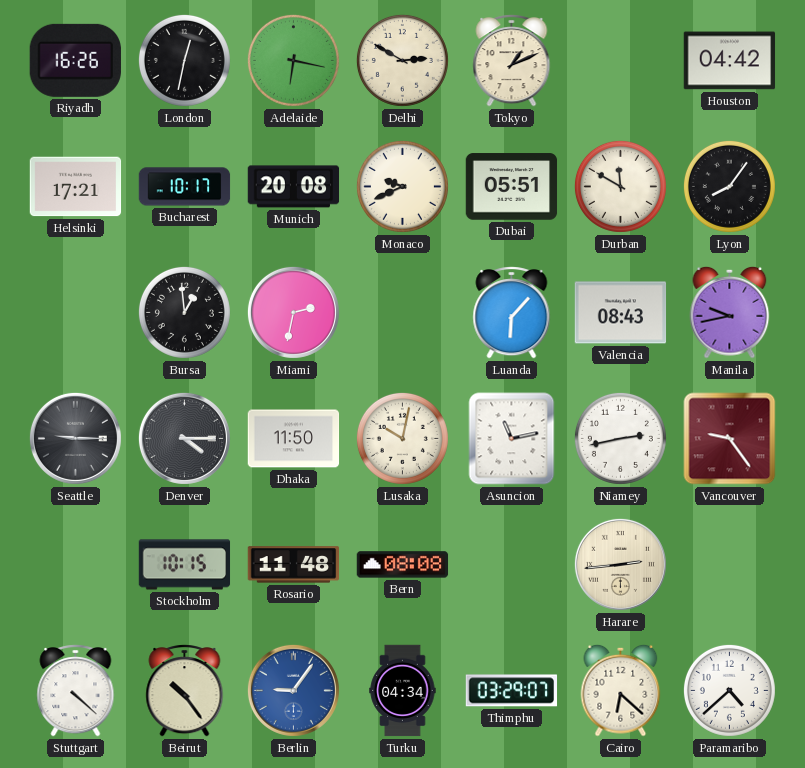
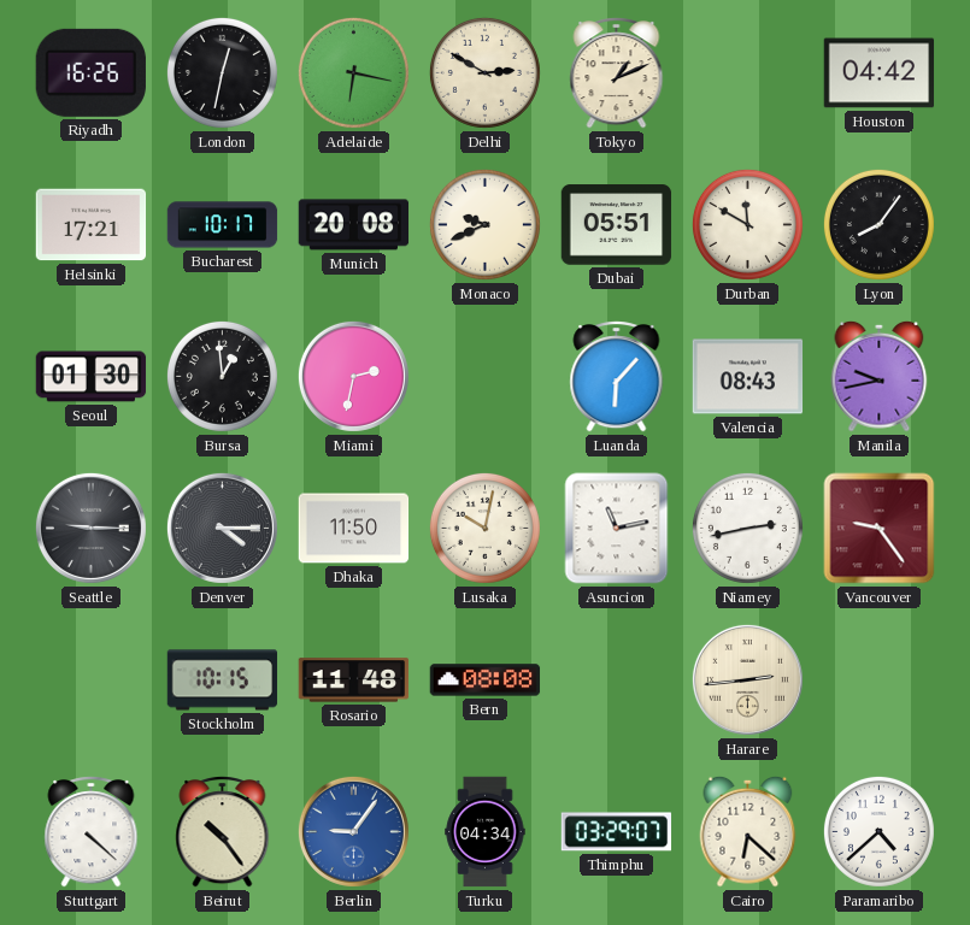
Seoul: none -> 01:30
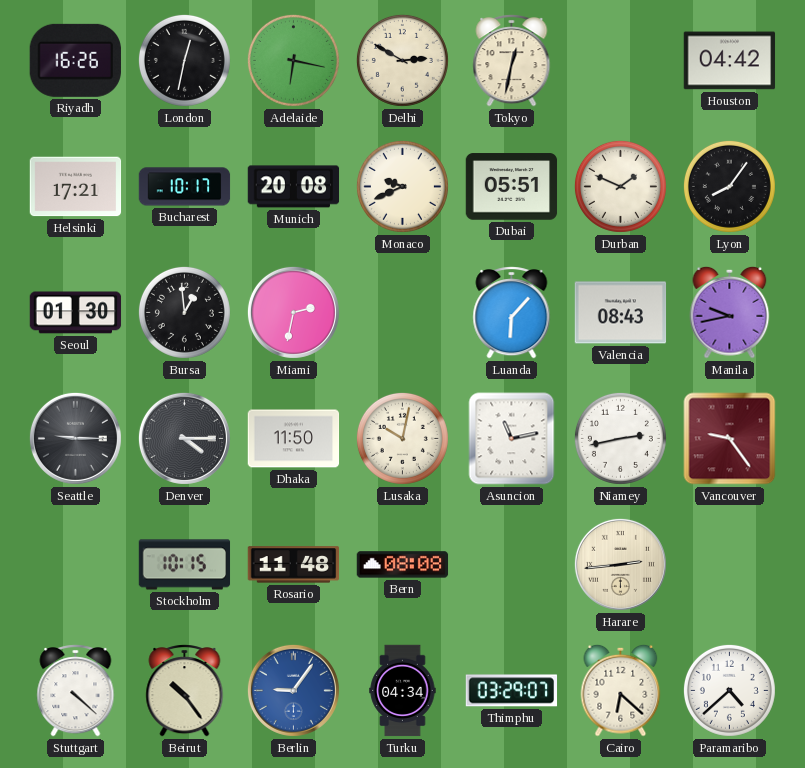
Tokyo: 1:11 -> 12:32
Durban: 11:50 -> 1:49
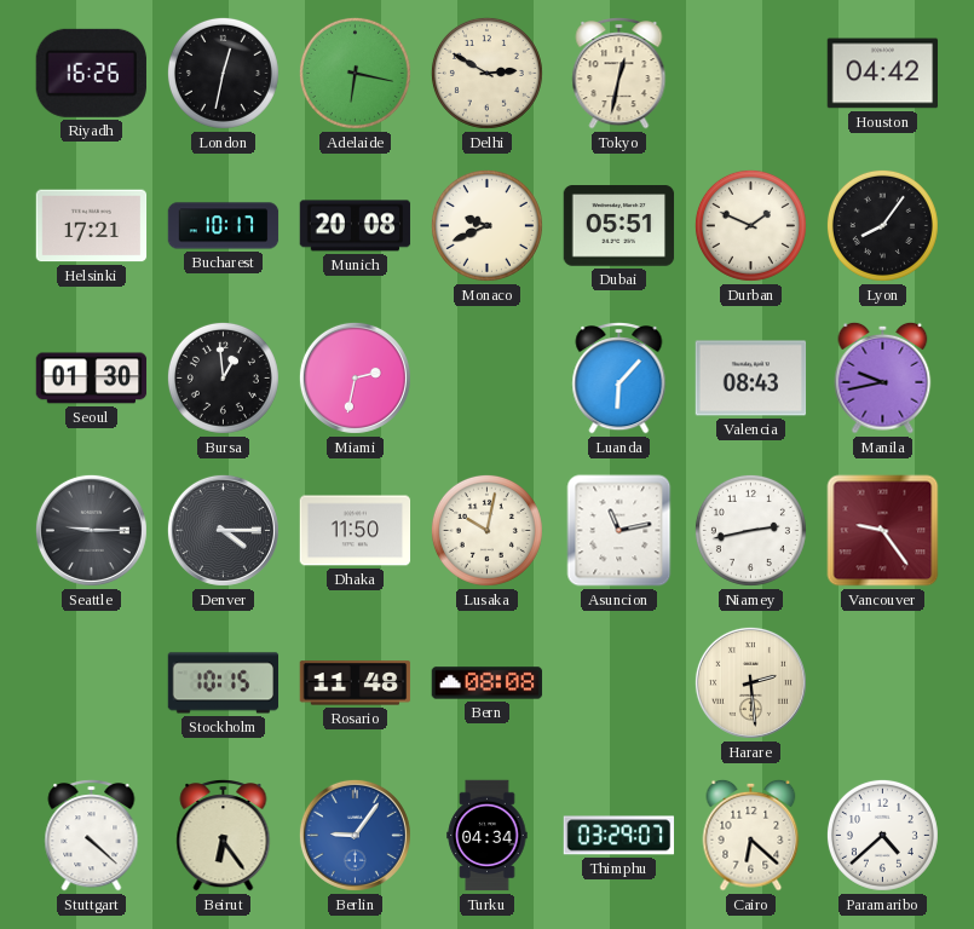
Harare: 2:44 -> 2:29
Beirut: 10:24 -> 6:24
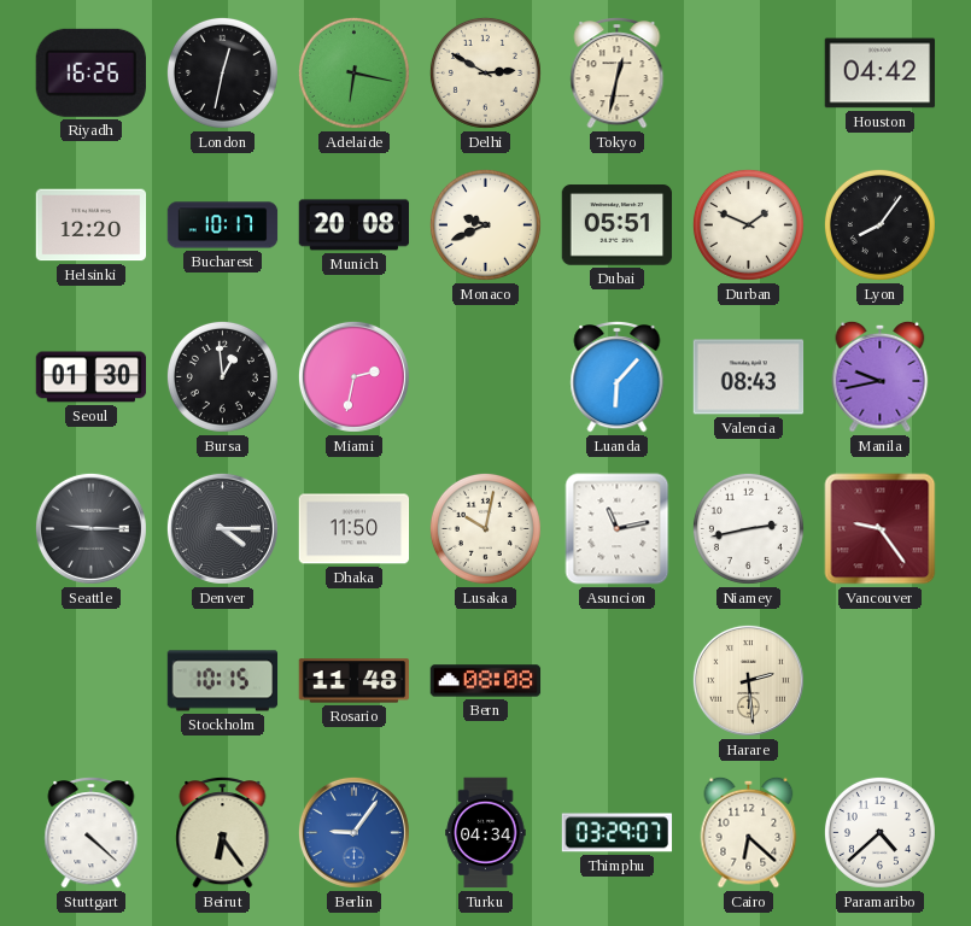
Helsinki: 17:21 -> 12:20
